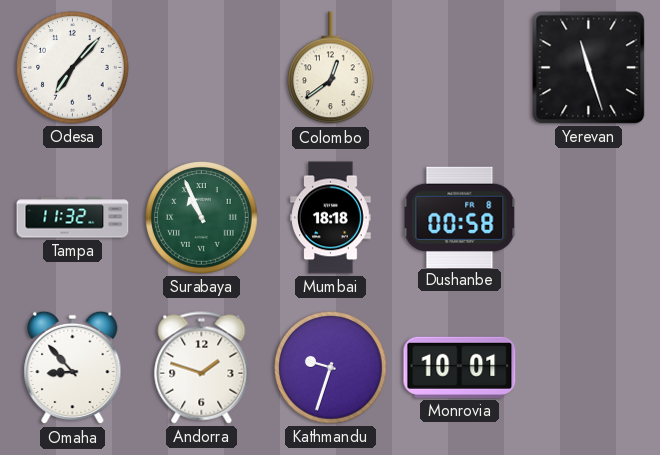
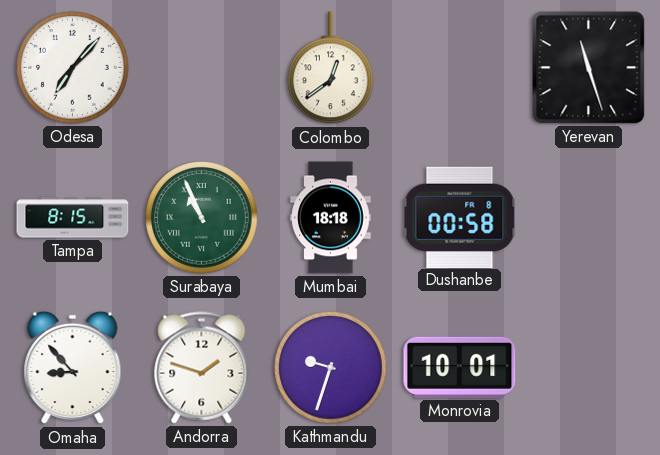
Tampa: 11:32 -> 8:15
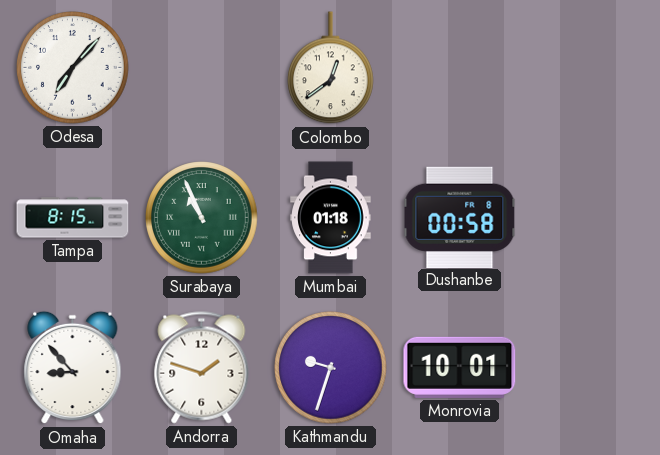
Yerevan: 11:27 -> none
Mumbai: 18:18 -> 01:18
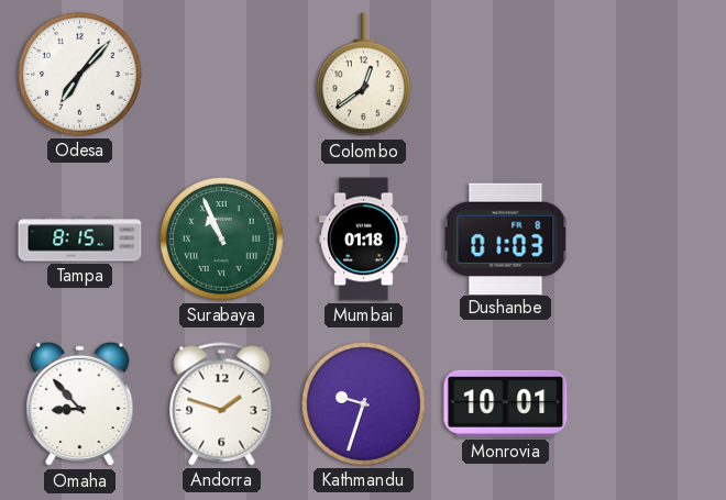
Dushanbe: 00:58 -> 01:03
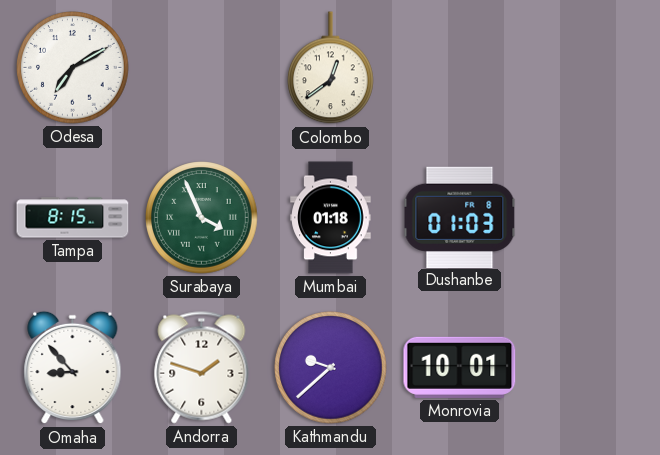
Odesa: 7:07 -> 7:10
Surabaya: 10:56 -> 3:56
Kathmandu: 9:33 -> 9:38
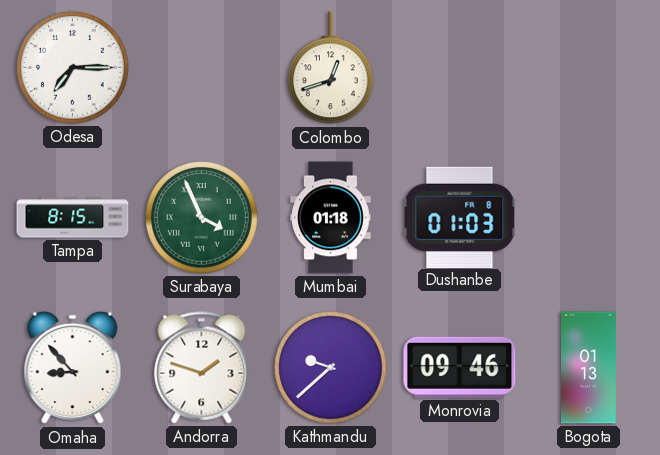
Odesa: 7:10 -> 7:15
Colombo: 12:39 -> 12:42
Monrovia: 10:01 -> 09:46
Bogota: none -> 01:13
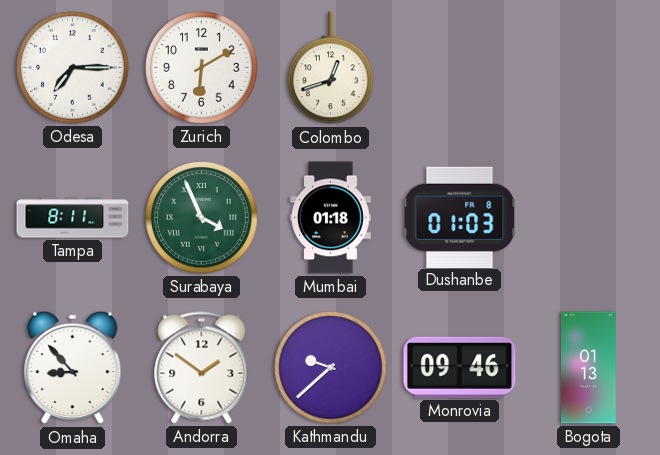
Zurich: none -> 6:10
Tampa: 8:15 -> 8:11
Andorra: 1:48 -> 1:51
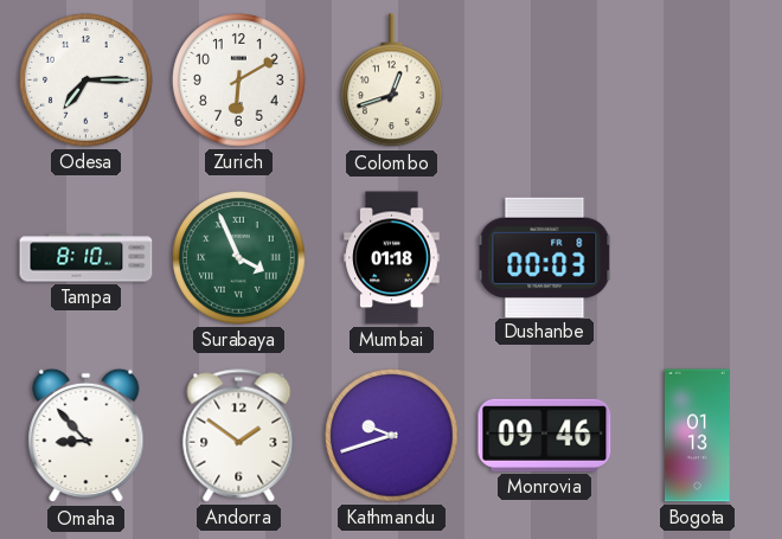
Tampa: 8:11 -> 8:10
Dushanbe: 01:03 -> 00:03
Kathmandu: 9:38 -> 9:42
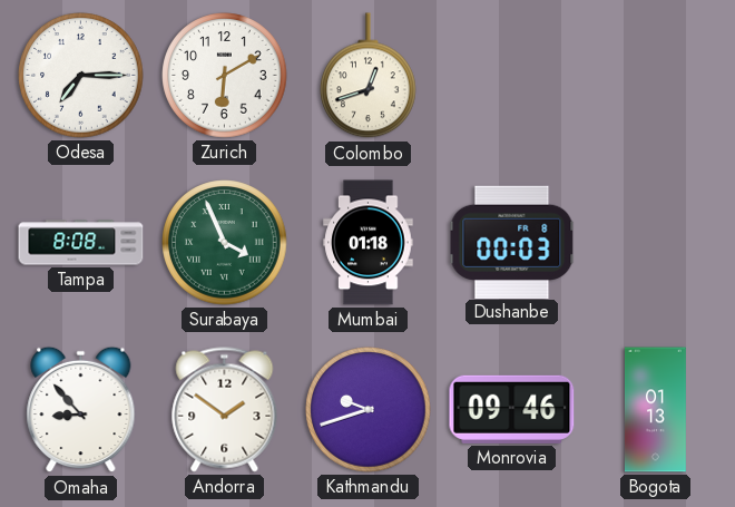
Tampa: 8:10 -> 8:08
